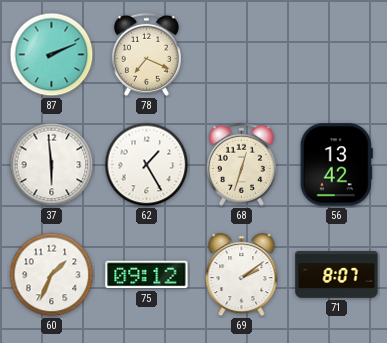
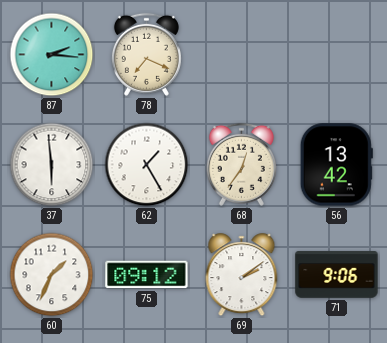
87: 2:11 -> 2:16
68: 12:33 -> 12:36
71: 8:07 -> 9:06
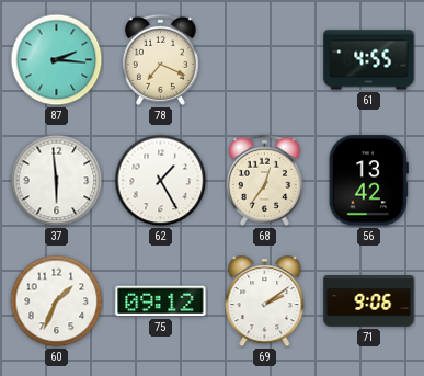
61: none -> 4:55
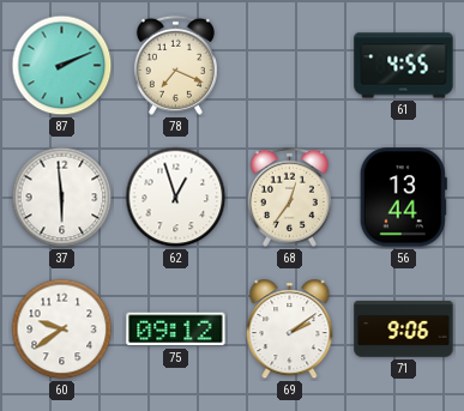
87: 2:16 -> 2:11
62: 1:25 -> 12:57
56: 13:42 -> 13:44
60: 1:34 -> 9:39
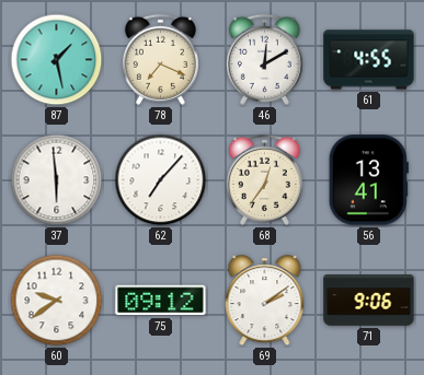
87: 2:11 -> 1:28
46: none -> 12:10
62: 12:57 -> 7:07
56: 13:44 -> 13:41
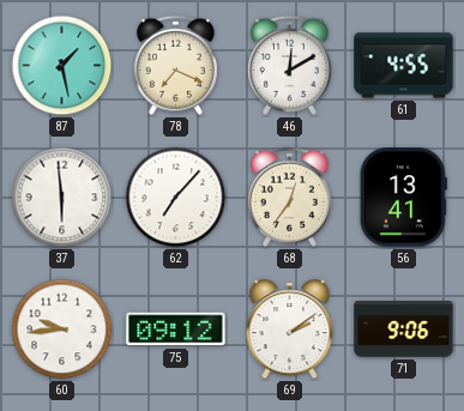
60: 9:39 -> 9:44
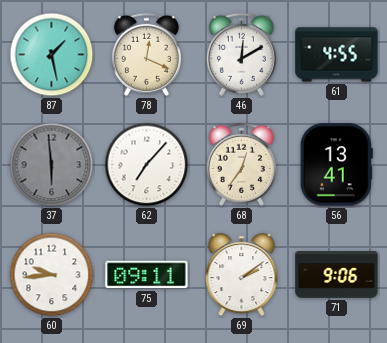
78: 7:19 -> 12:19
37 dial: white -> grey
75: 09:12 -> 09:11
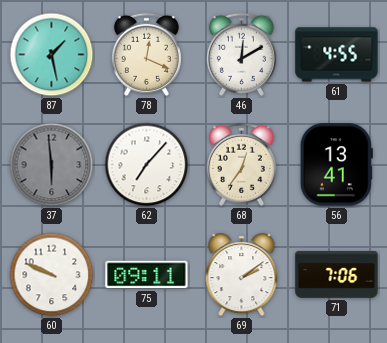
60: 9:44 -> 9:49
71: 9:06 -> 7:06
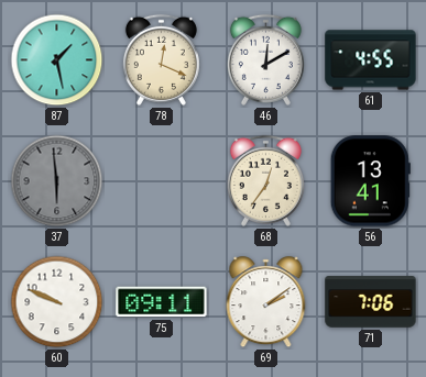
62: 7:07 -> none
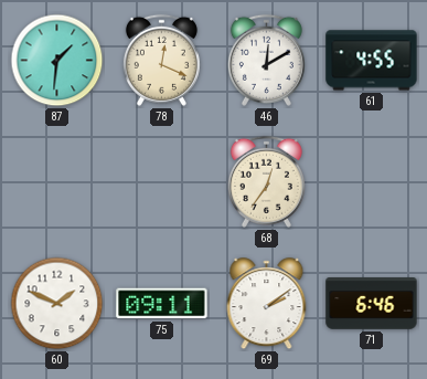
87: 1:28 -> 1:31
37: 5:59 -> none
56: 13:41 -> none
60: 9:49 -> 1:49
71: 7:06 -> 6:46
